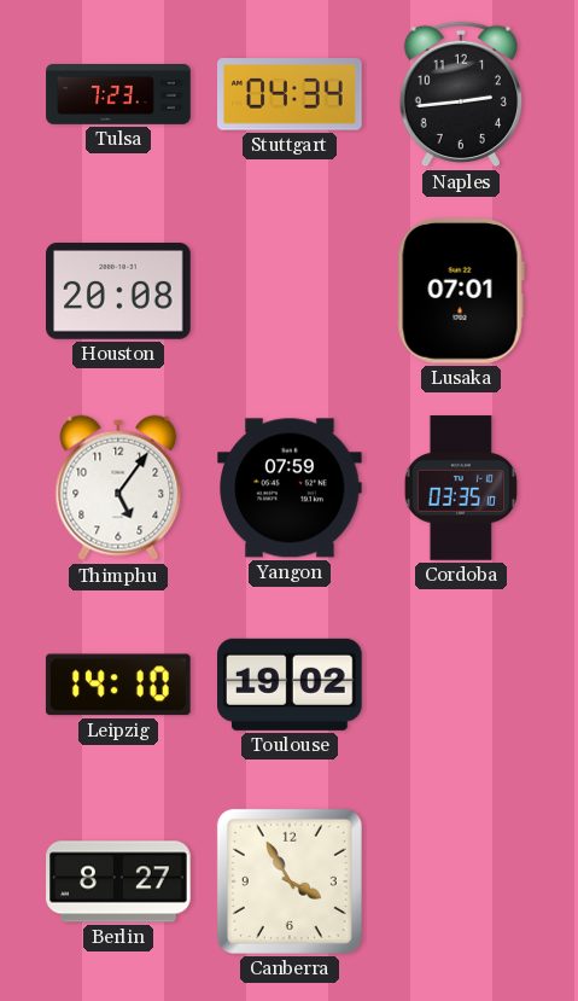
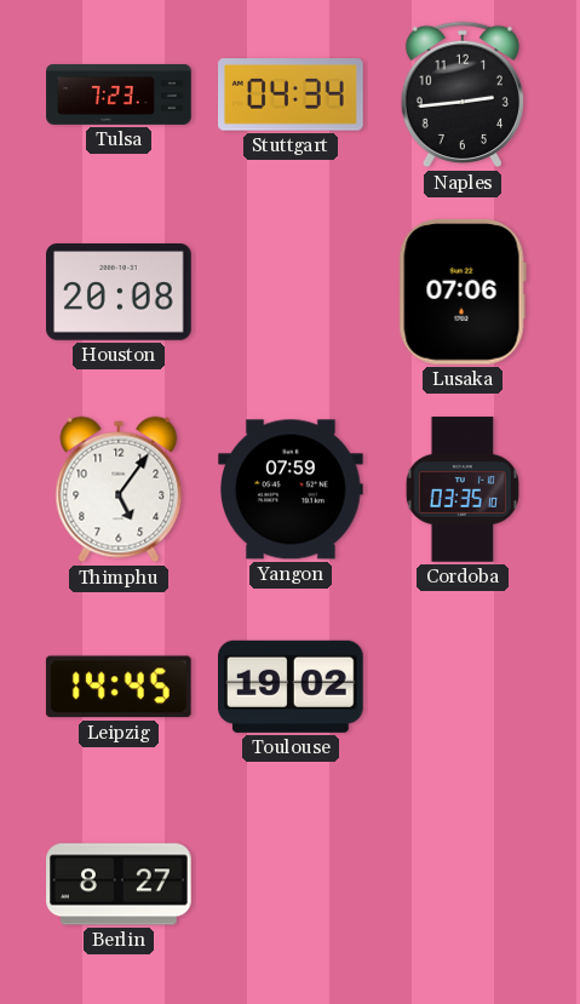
Lusaka: 07:01 -> 07:06
Leipzig: 14:10 -> 14:45
Canberra: 3:55 -> none
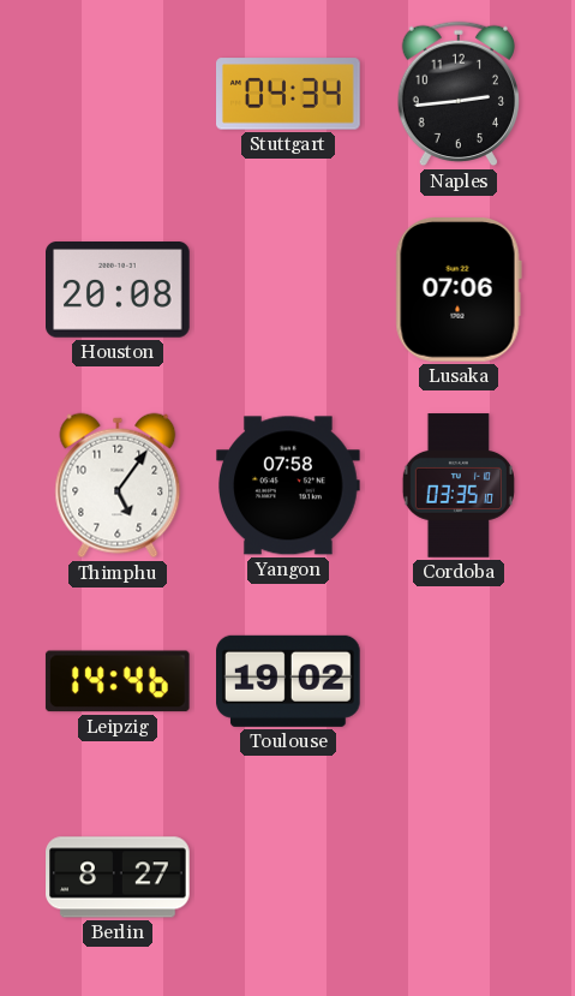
Tulsa: 7:23 -> none
Yangon: 07:59 -> 07:58
Leipzig: 14:45 -> 14:46
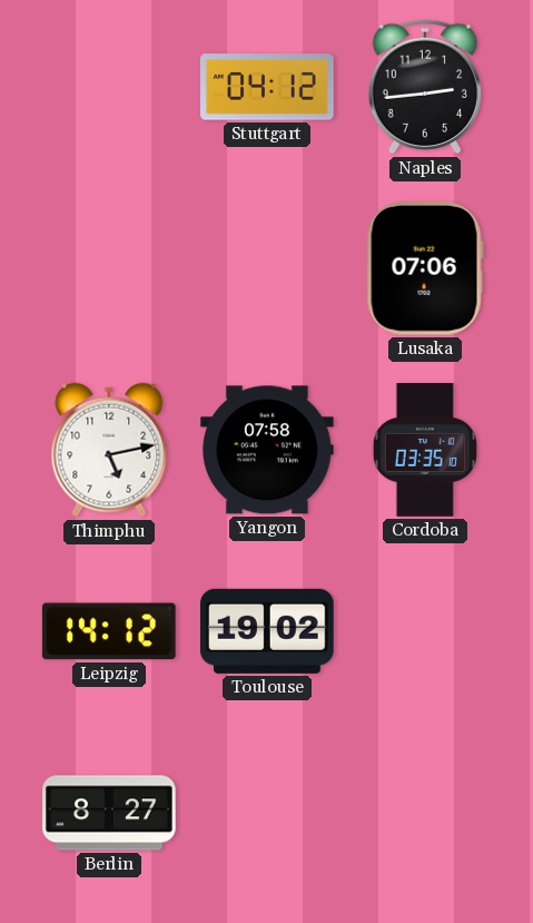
Stuttgart: 04:34 -> 04:12
Houston: 20:08 -> none
Thimphu: 5:06 -> 5:13
Leipzig: 14:46 -> 14:12
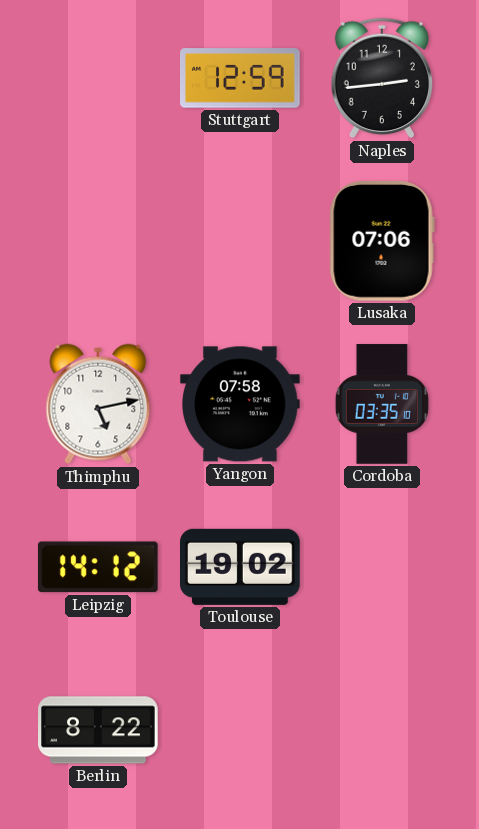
Stuttgart: 04:12 -> 12:59
Berlin: 8:27 -> 8:22
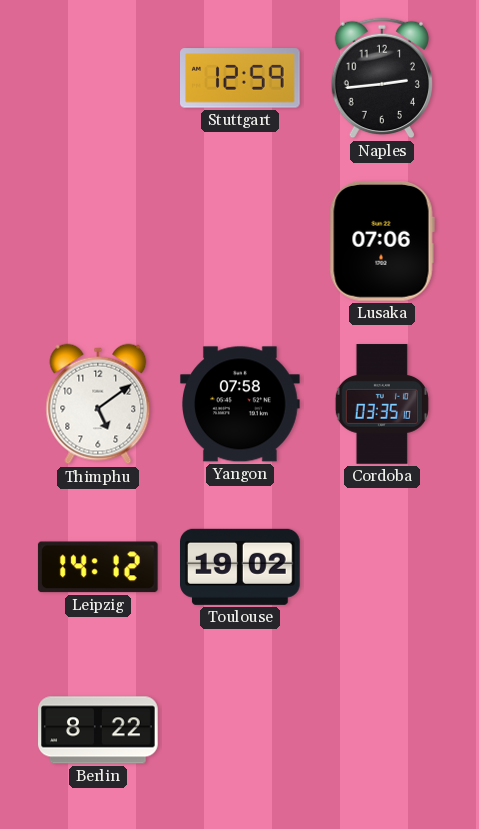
Thimphu: 5:13 -> 5:09
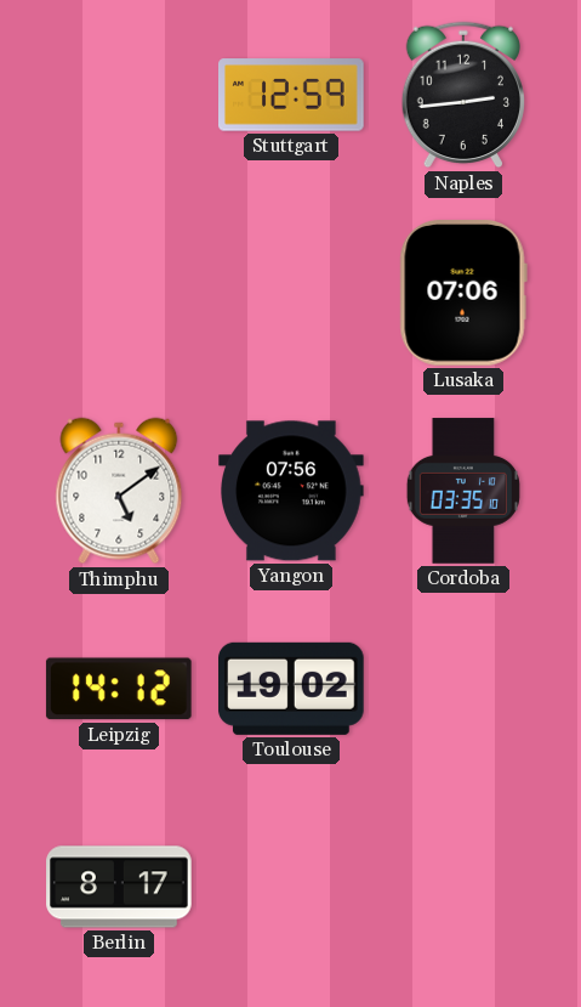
Yangon: 07:58 -> 07:56
Berlin: 8:22 -> 8:17
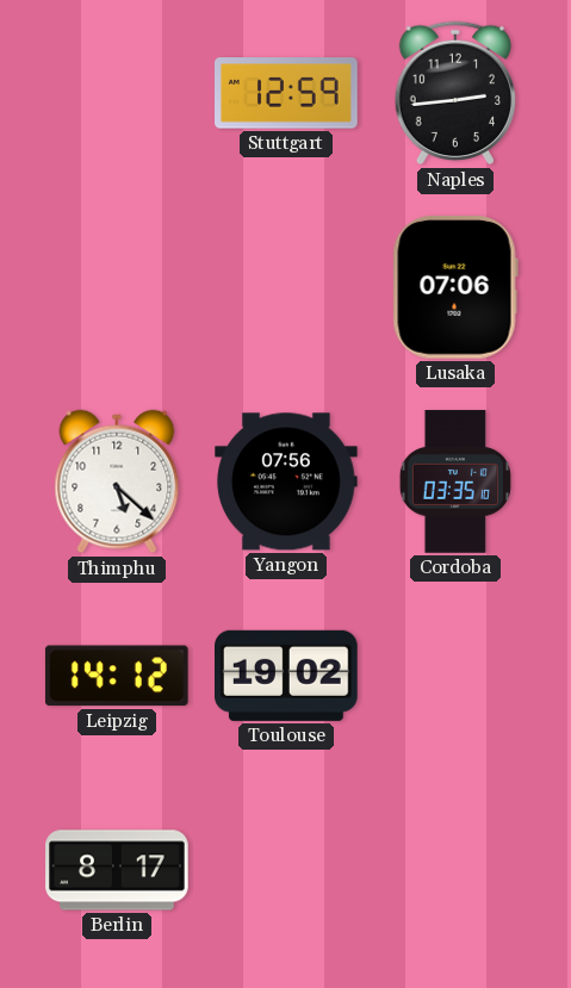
Thimphu: 5:09 -> 5:22
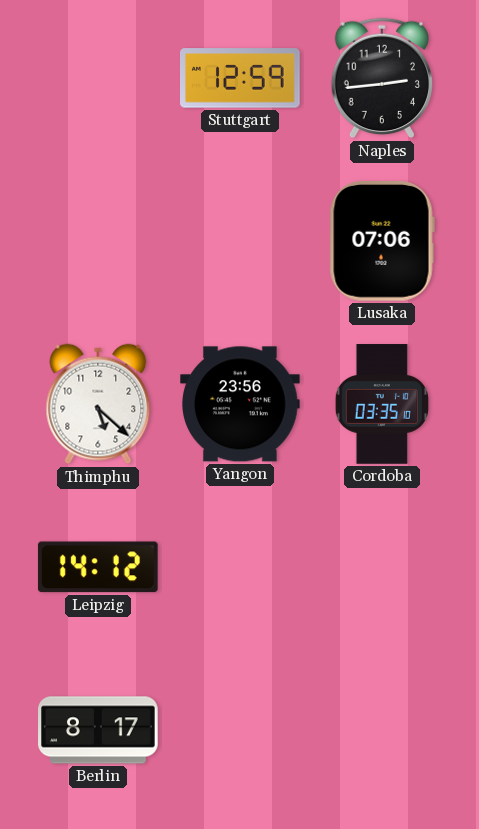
Yangon: 07:56 -> 23:56
Toulouse: 19:02 -> none
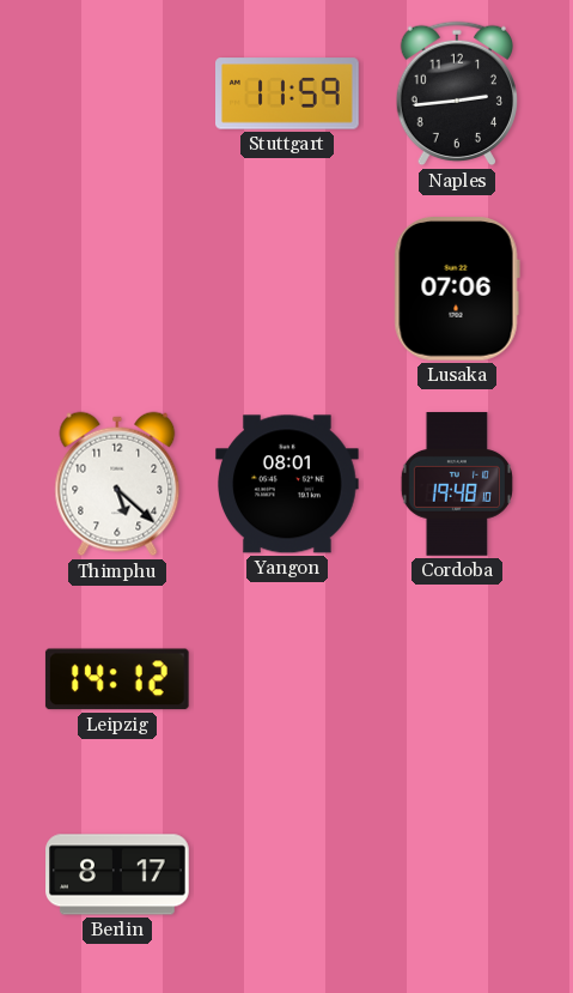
Stuttgart: 12:59 -> 11:59
Yangon: 23:56 -> 08:01
Cordoba: 03:35 -> 19:48
